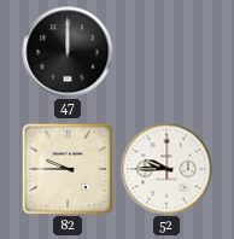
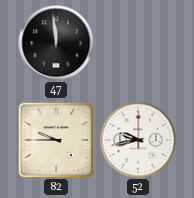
47: 12:00 -> 11:59
52: 9:45 -> 9:43
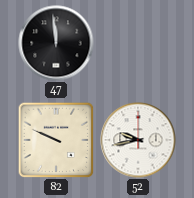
82: 9:45 -> 9:49
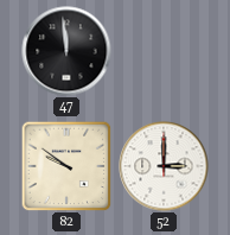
82: 9:49 -> 9:51
52: 9:43 -> 3:00
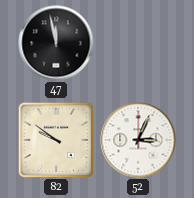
47: 11:59 -> 11:58
52: 3:00 -> 3:04
